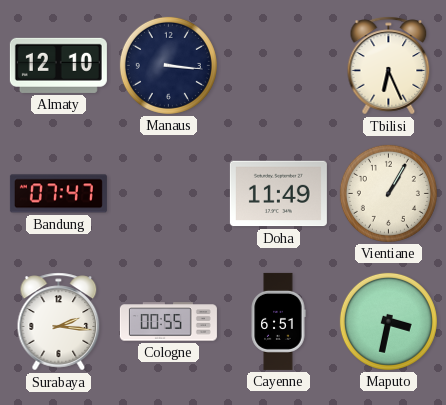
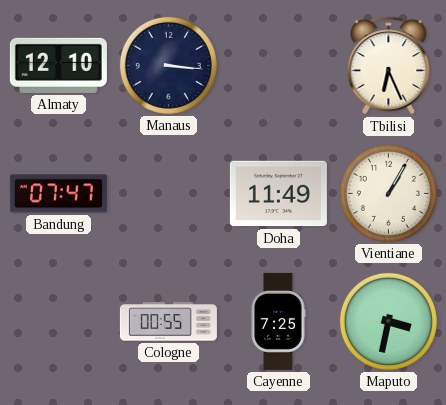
Surabaya: 2:16 -> none
Cayenne: 6:51 -> 7:25
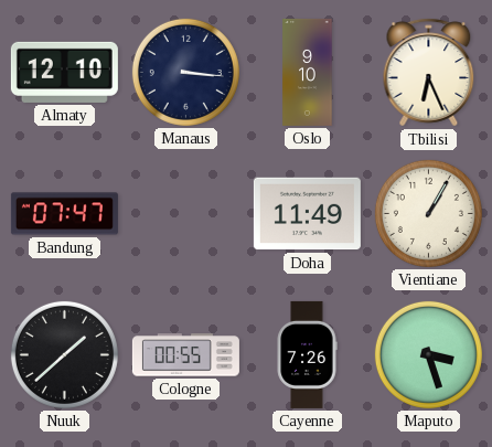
Oslo: none -> 9:10
Nuuk: none -> 1:38
Cayenne: 7:25 -> 7:26
Maputo: 3:32 -> 3:27
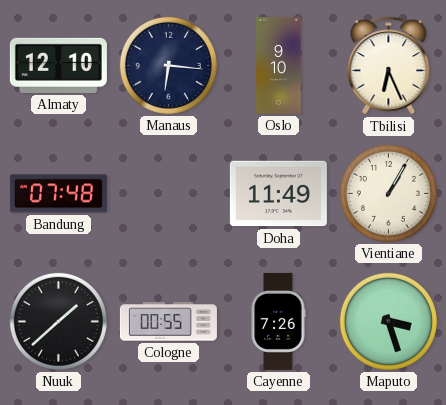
Manaus: 3:16 -> 6:16
Bandung: 07:47 -> 07:48
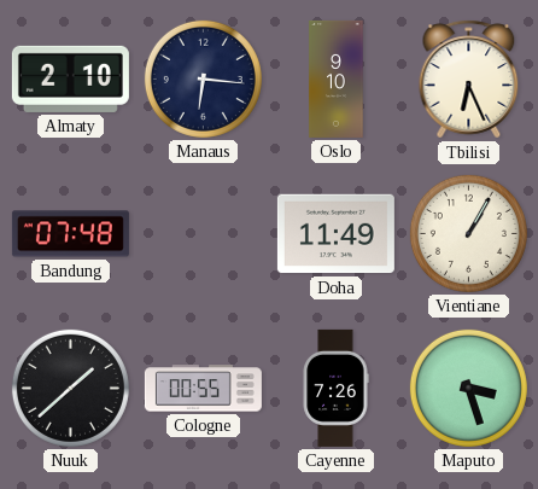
Almaty: 12:10 -> 2:10
